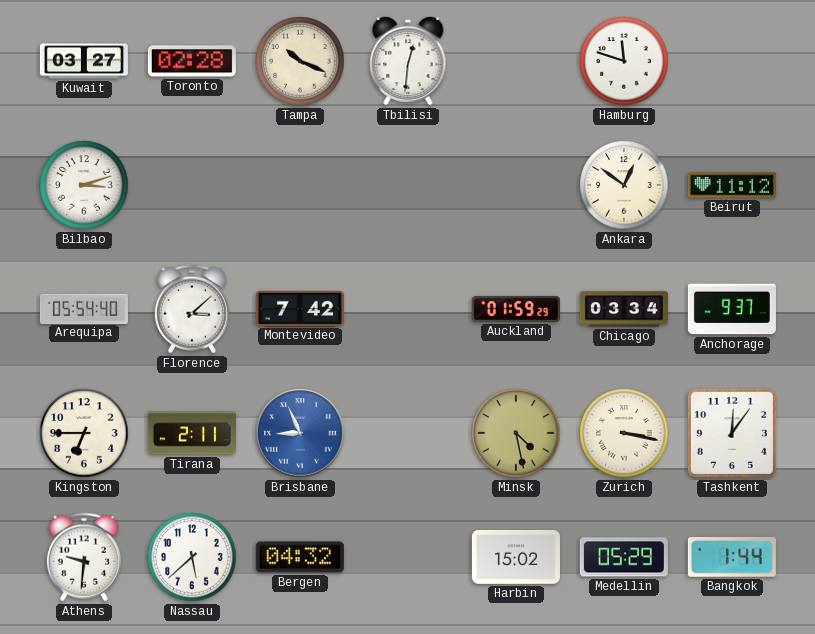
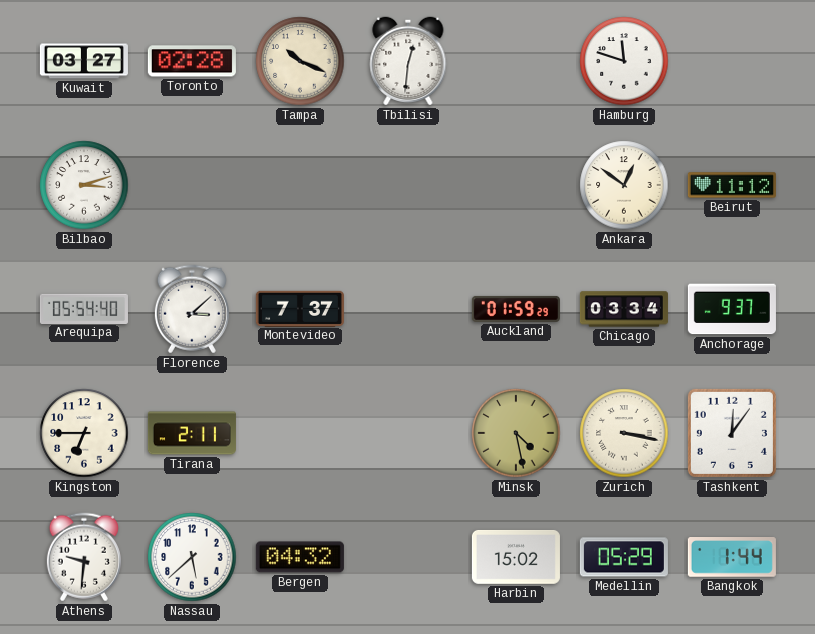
Montevideo: 7:42 -> 7:37
Brisbane: 8:56 -> none
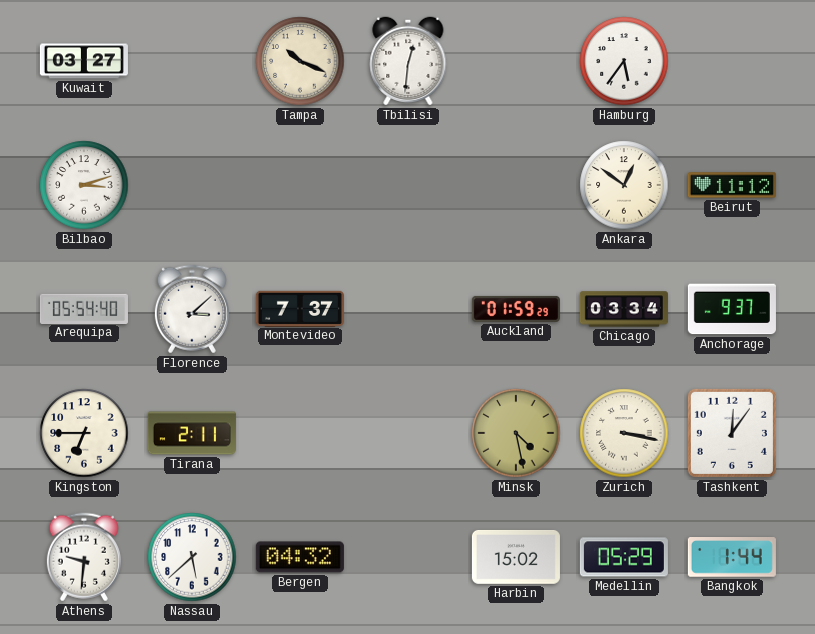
Toronto: 02:28 -> none
Hamburg: 11:48 -> 5:36
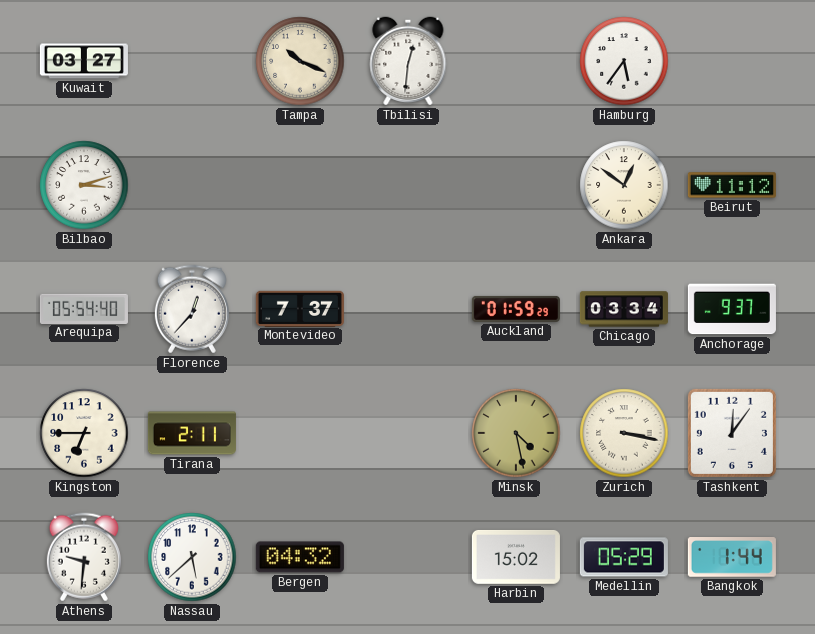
Florence: 3:08 -> 12:37
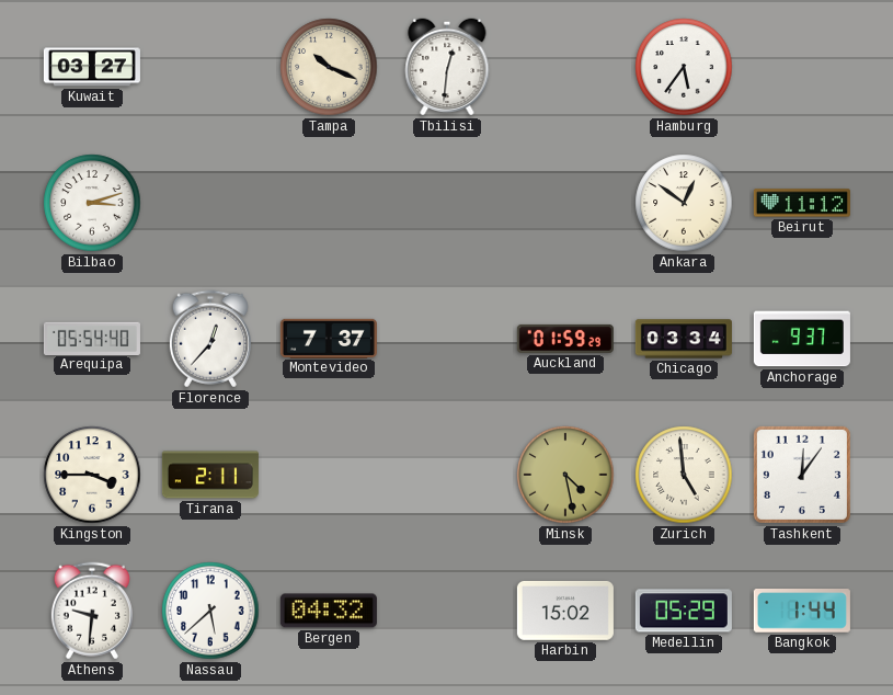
Kingston: 6:45 -> 3:45
Zurich: 3:17 -> 4:59
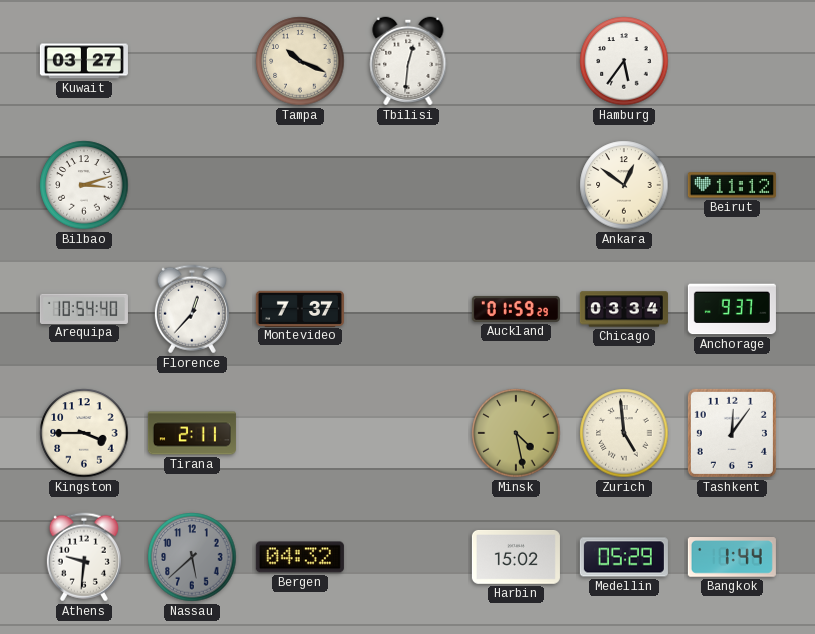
Arequipa: 05:54 -> 10:54
Nassau dial: white -> grey
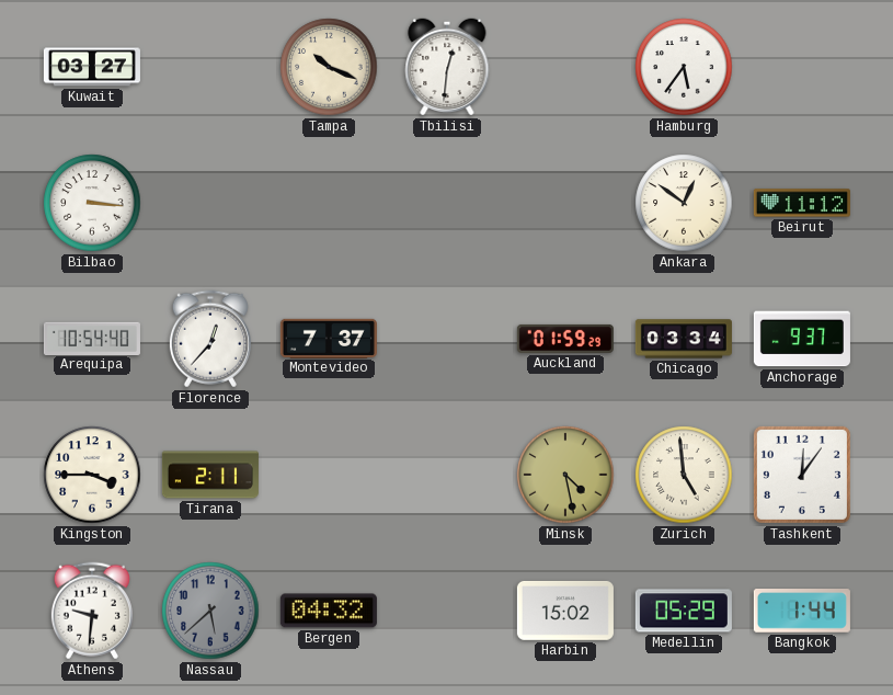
Bilbao: 3:12 -> 3:16
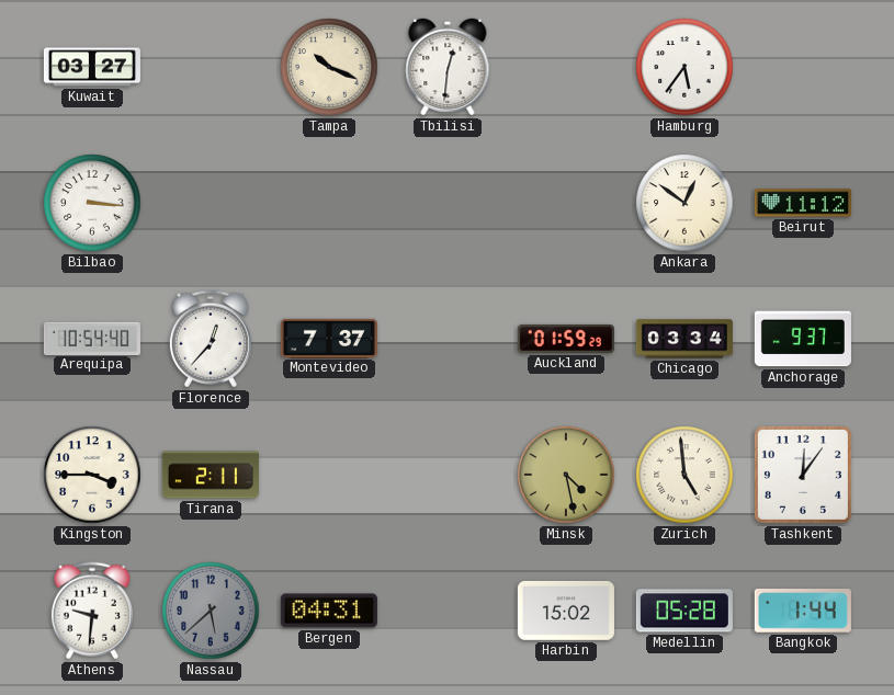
Bergen: 04:32 -> 04:31
Medellin: 05:29 -> 05:28
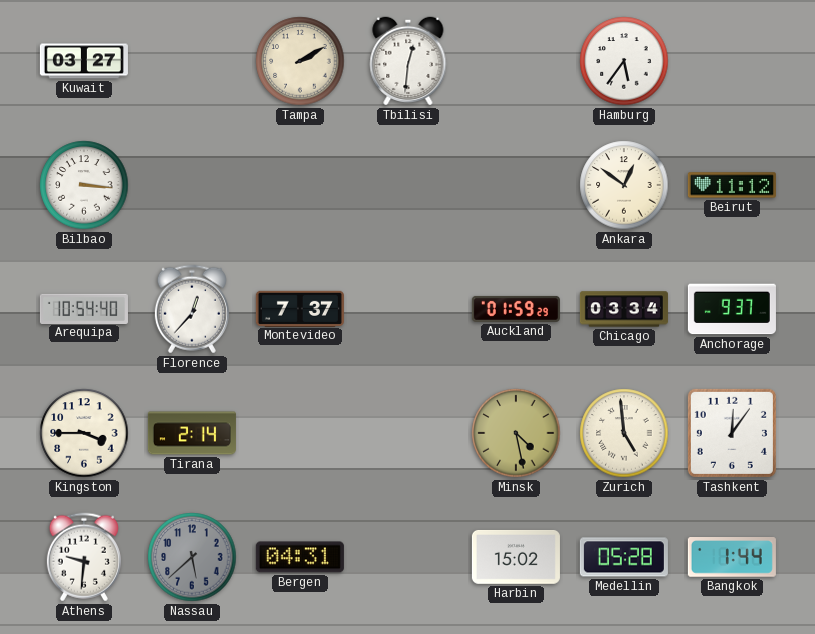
Tampa: 10:19 -> 2:10
Tirana: 2:11 -> 2:14
